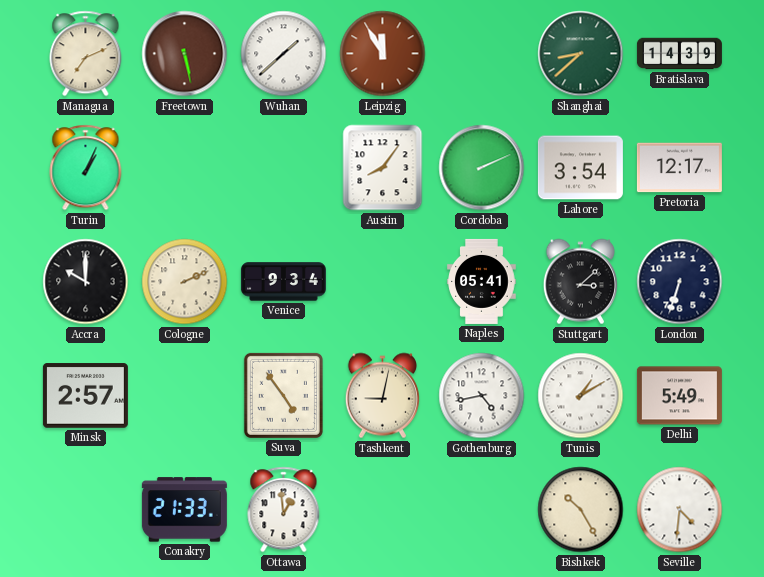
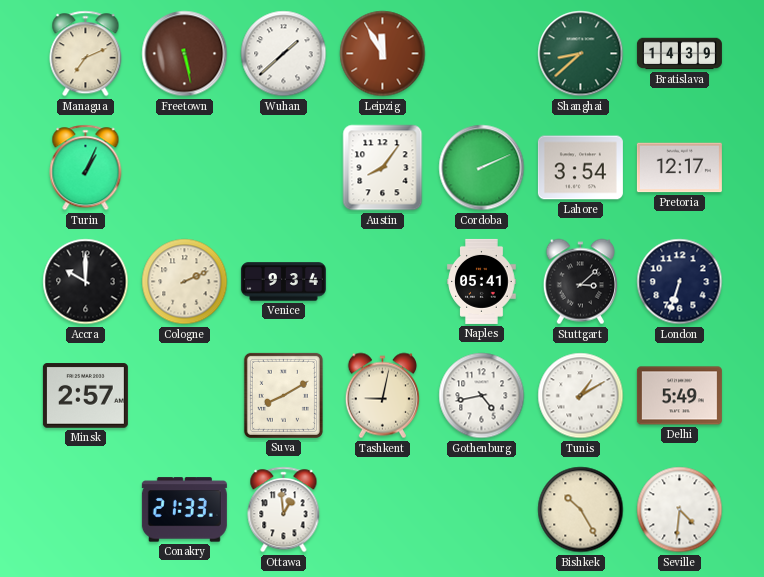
Suva: 4:54 -> 8:10
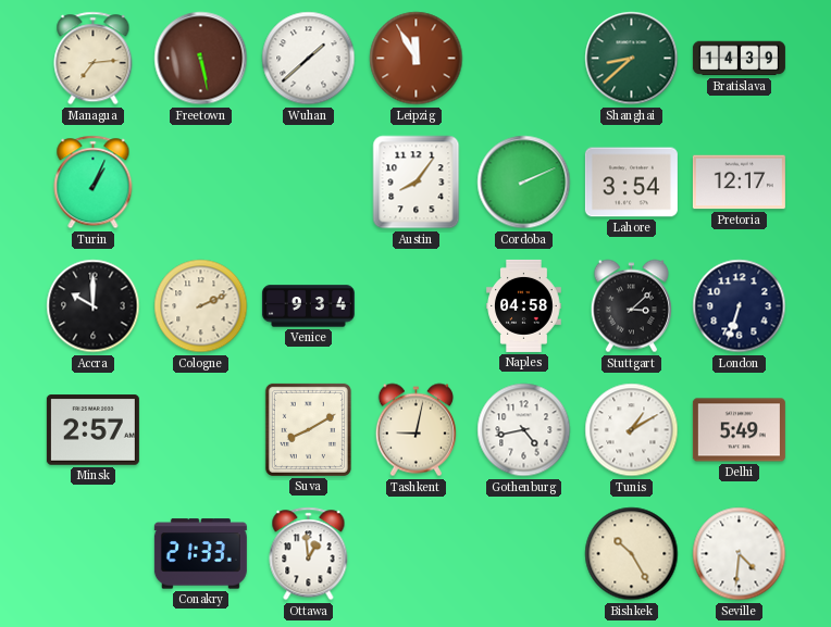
Managua: 7:11 -> 7:14
Naples: 05:41 -> 04:58
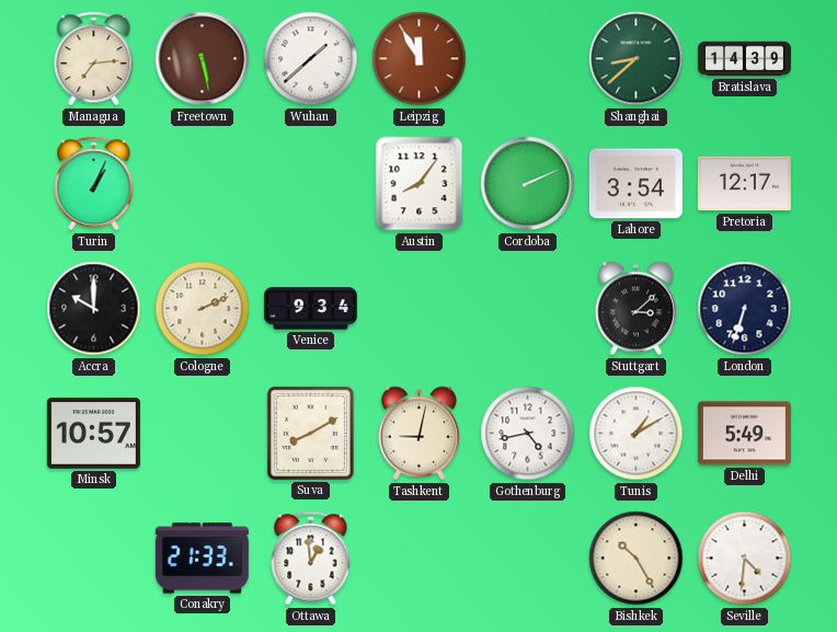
Naples: 04:58 -> none
Minsk: 2:57 -> 10:57
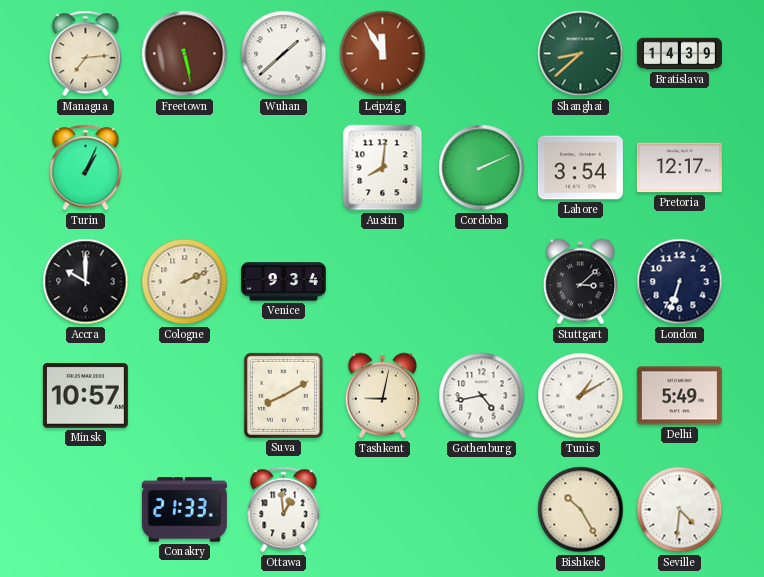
Austin: 8:06 -> 8:01
